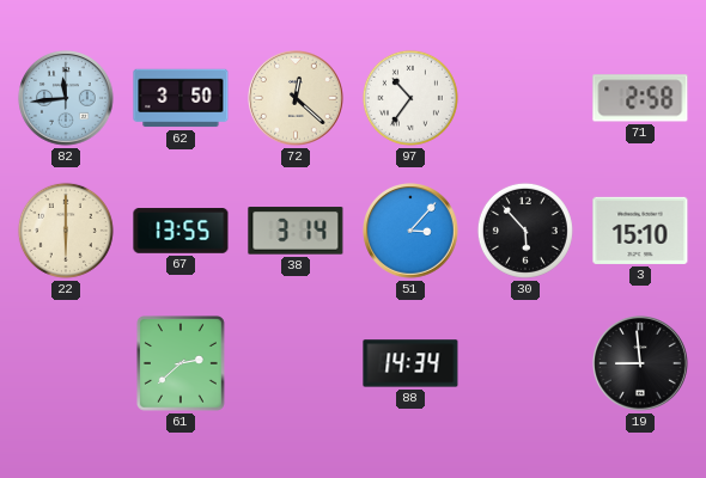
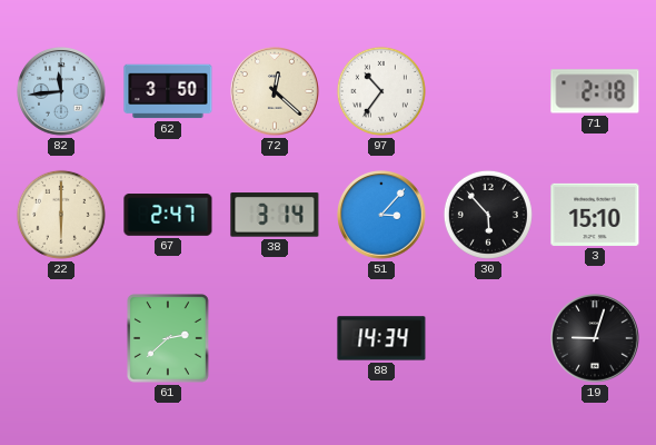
71: 2:58 -> 2:18
67: 13:55 -> 2:47
19: 8:59 -> 9:03
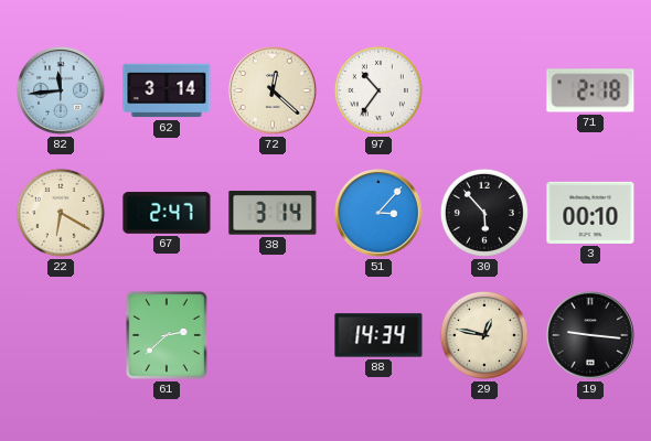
62: 3:50 -> 3:14
22: 6:00 -> 6:20
3: 15:10 -> 00:10
29: none -> 12:47
19: 9:03 -> 9:16
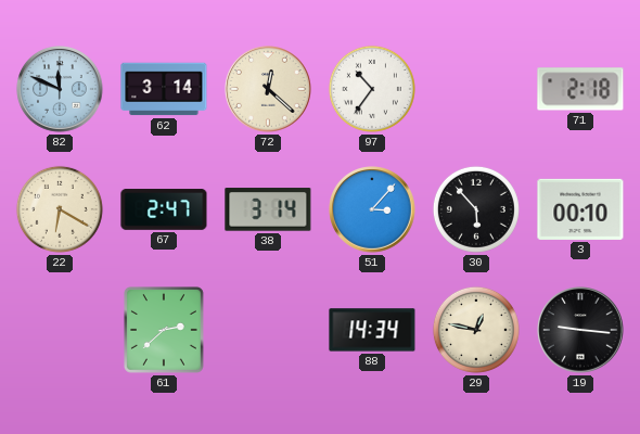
82: 11:44 -> 11:49
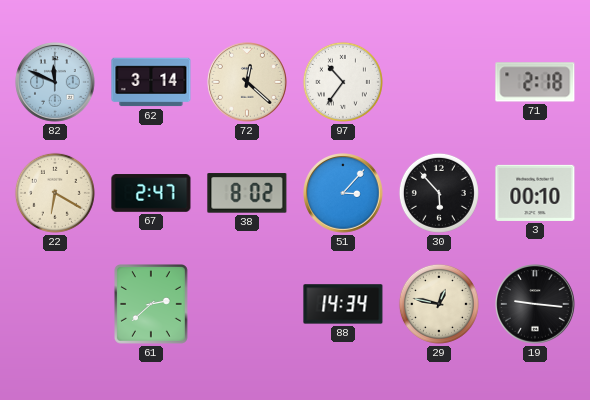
38: 3:14 -> 8:02
